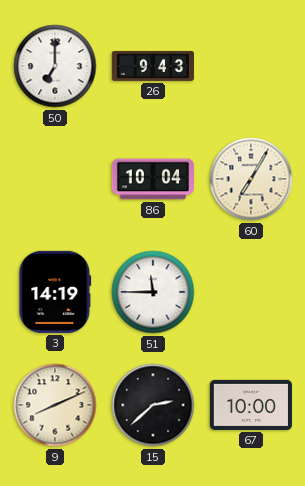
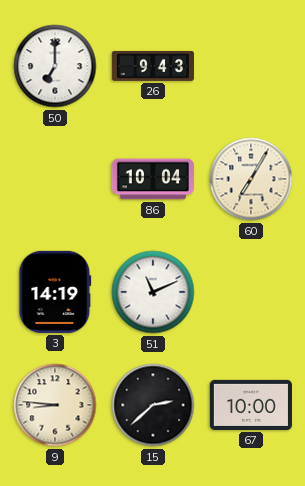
51: 11:45 -> 11:11
9: 8:11 -> 8:46
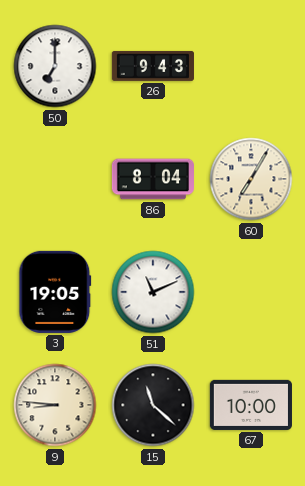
86: 10:04 -> 8:04
3: 14:19 -> 19:05
15: 2:38 -> 11:22
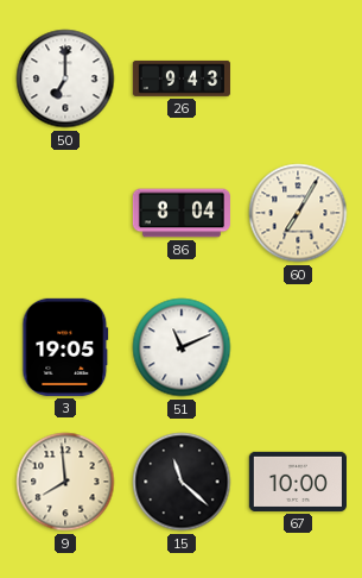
9: 8:46 -> 7:59
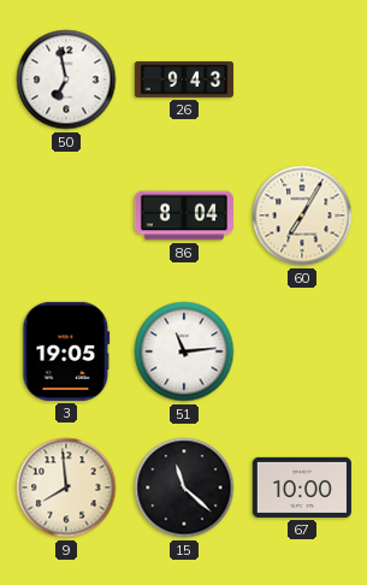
50: 7:00 -> 6:58
51: 11:11 -> 11:14
